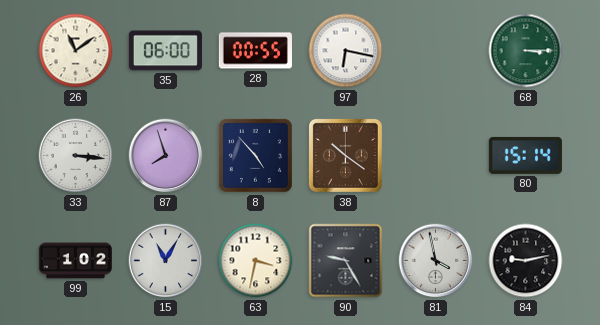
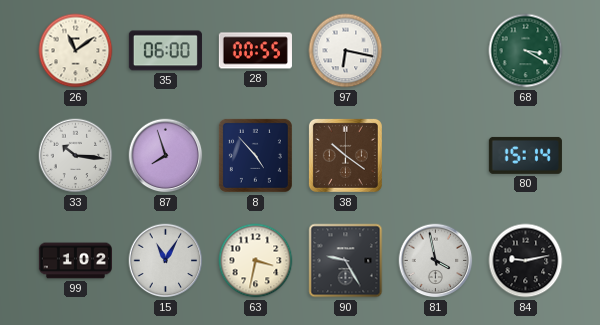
68: 3:15 -> 3:20
33: 3:16 -> 10:16
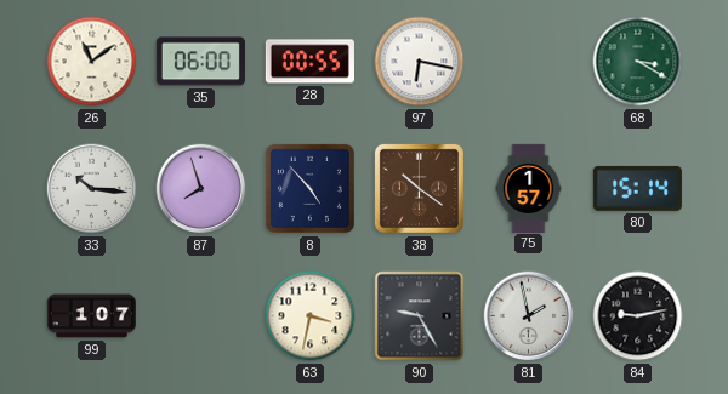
75: none -> 1:57
99: 1:02 -> 1:07
15: 11:05 -> none
81: 3:58 -> 1:58
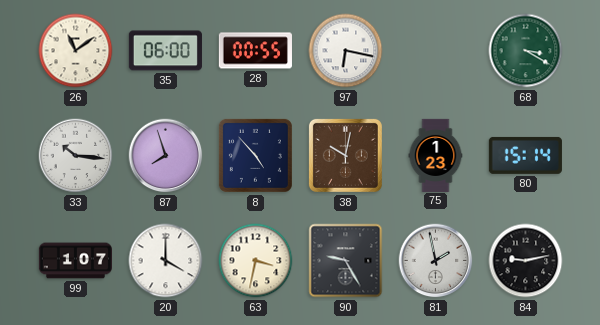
38: 10:21 -> 10:02
75: 1:57 -> 1:23
20: none -> 4:00
